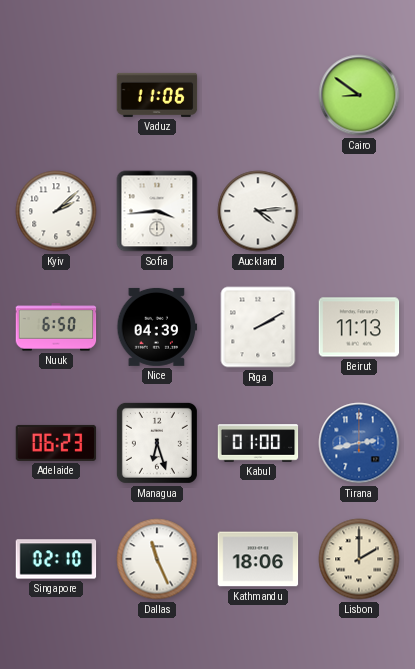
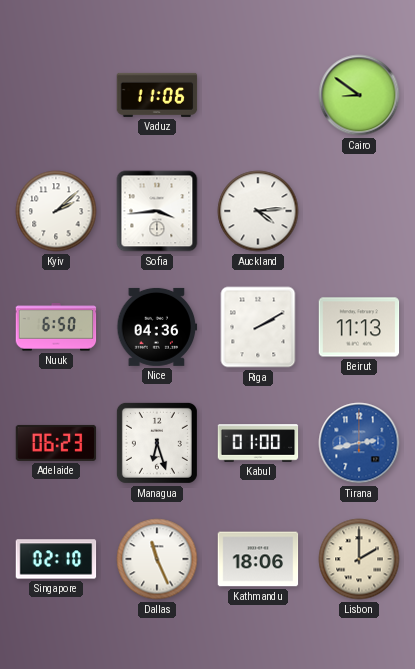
Nice: 04:39 -> 04:36
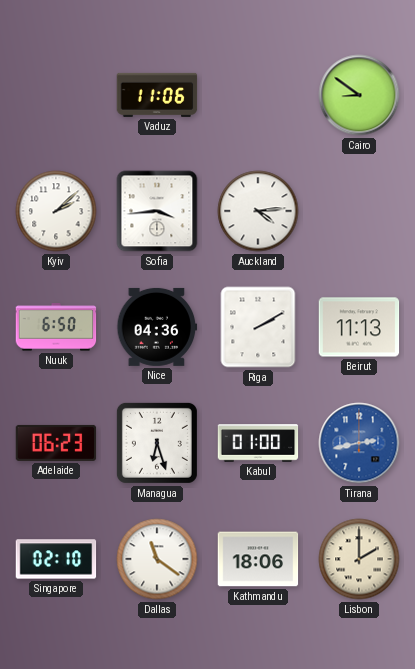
Dallas: 11:26 -> 11:21
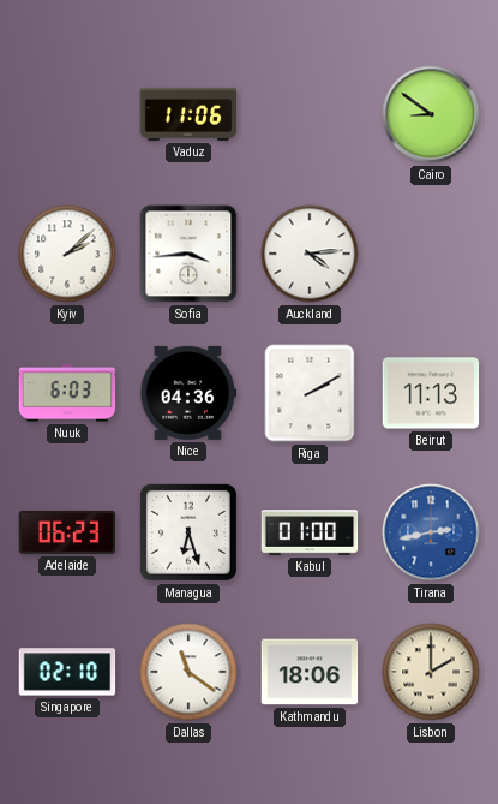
Nuuk: 6:50 -> 6:03
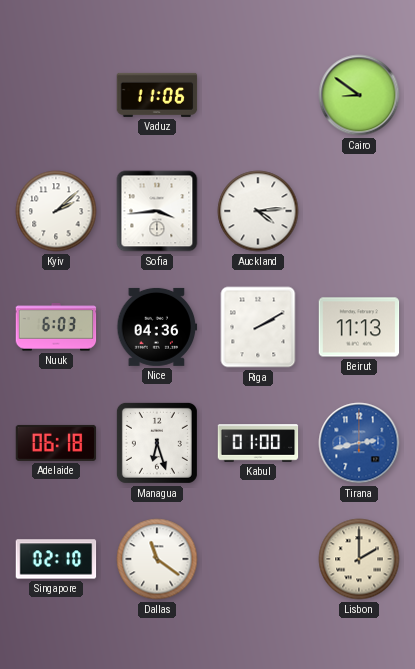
Adelaide: 06:23 -> 06:18
Kathmandu: 18:06 -> none
